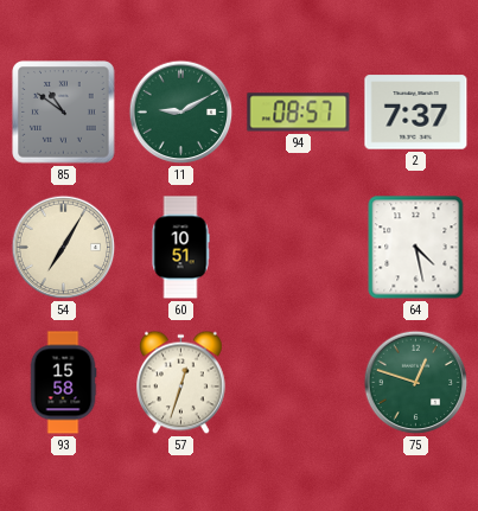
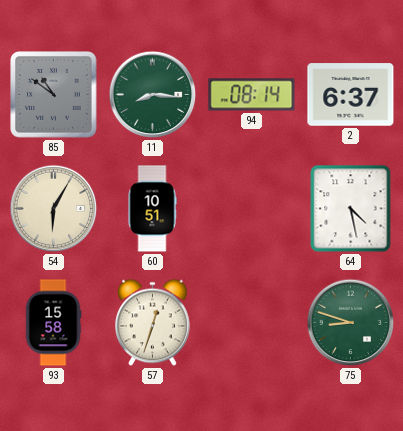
11: 9:10 -> 8:16
94: 08:57 -> 08:14
2: 7:37 -> 6:37
54: 7:05 -> 6:05
75: 12:48 -> 8:48
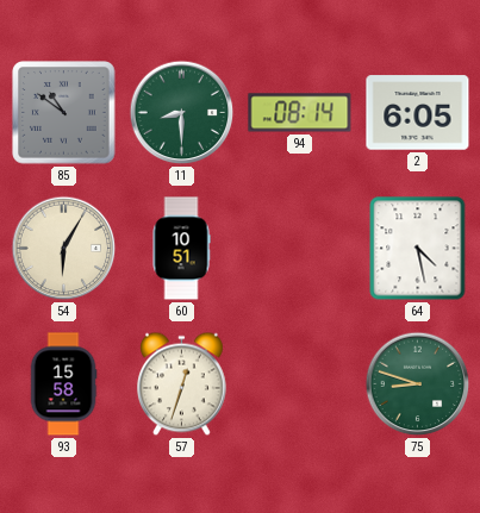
11: 8:16 -> 8:30
2: 6:37 -> 6:05
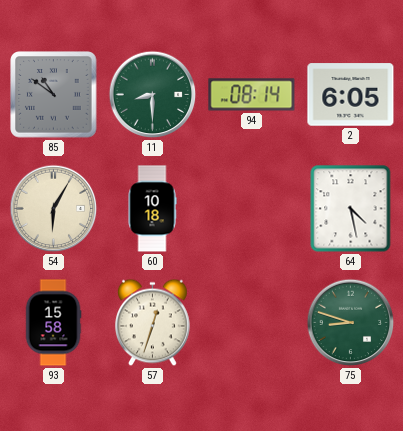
60: 10:51 -> 10:18
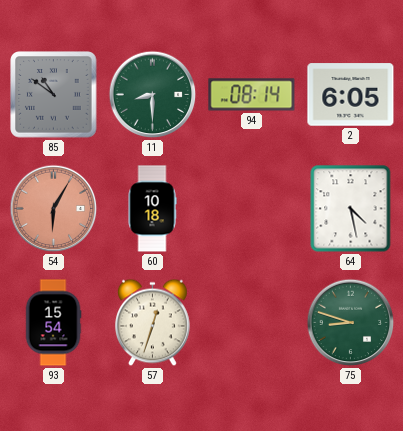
54 dial: cream -> salmon
93: 15:58 -> 15:54
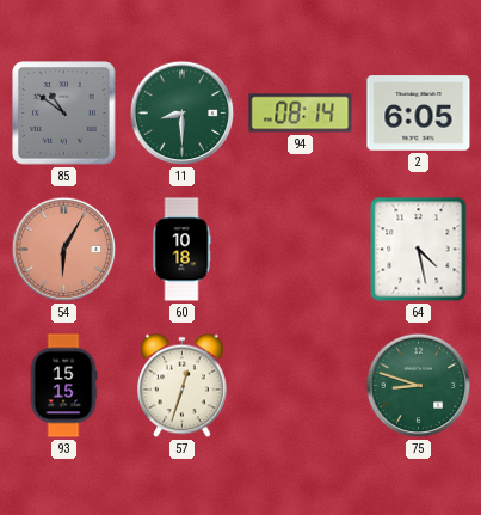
93: 15:54 -> 15:15
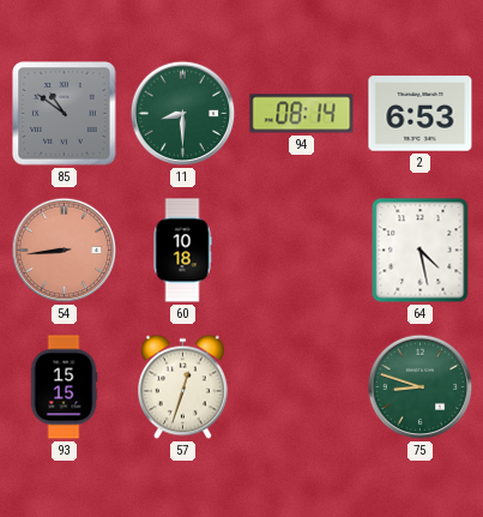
2: 6:05 -> 6:53
54: 6:05 -> 8:44
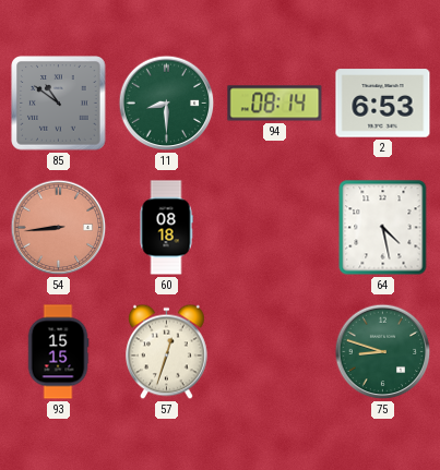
60: 10:18 -> 08:18
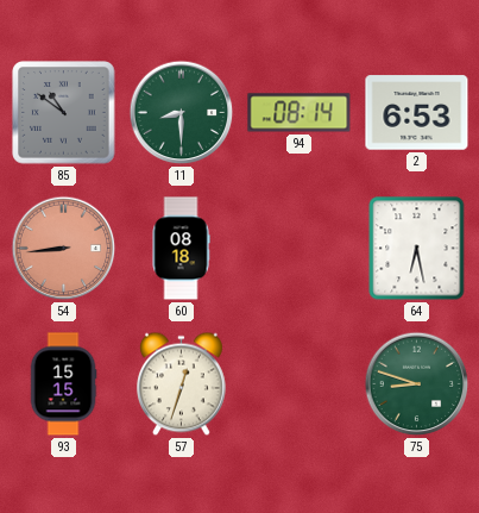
64: 4:28 -> 6:28
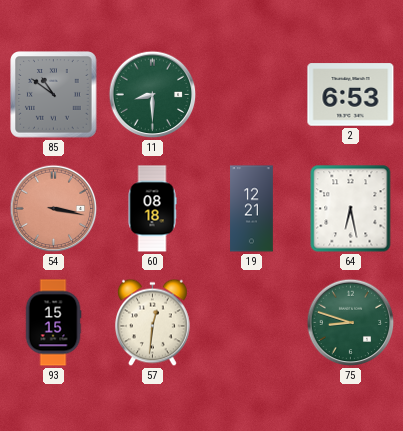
94: 08:14 -> none
54: 8:44 -> 3:17
19: none -> 12:21
57: 12:33 -> 12:31
